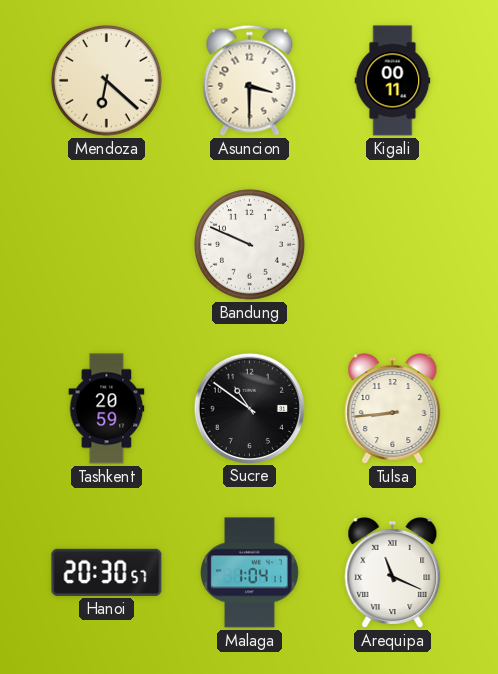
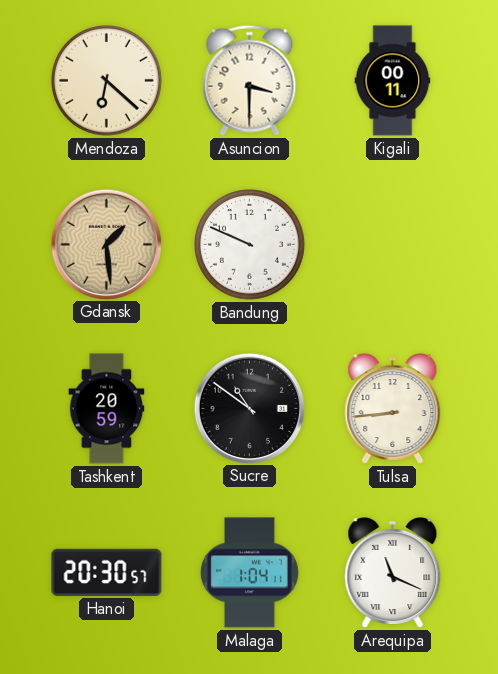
Gdansk: none -> 1:29
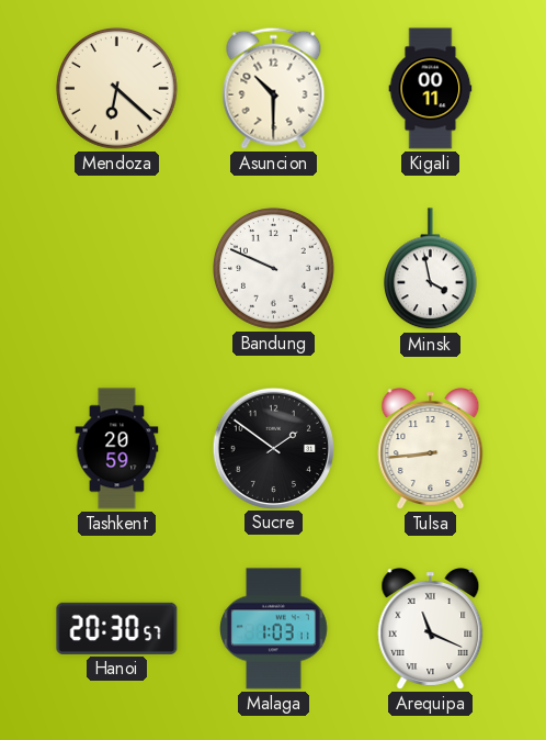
Asuncion: 3:30 -> 10:30
Gdansk: 1:29 -> none
Minsk: none -> 3:58
Sucre: 10:51 -> 1:51
Malaga: 1:04 -> 1:03
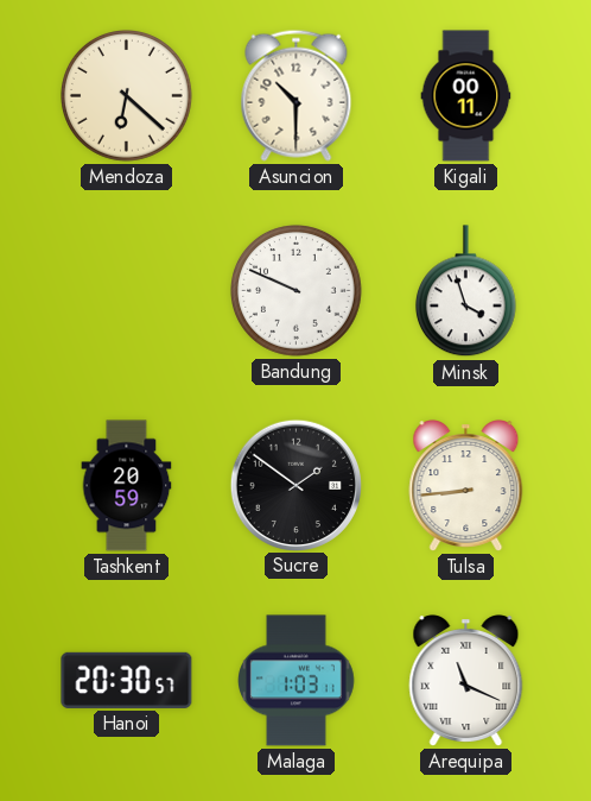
Minsk: 3:58 -> 3:57
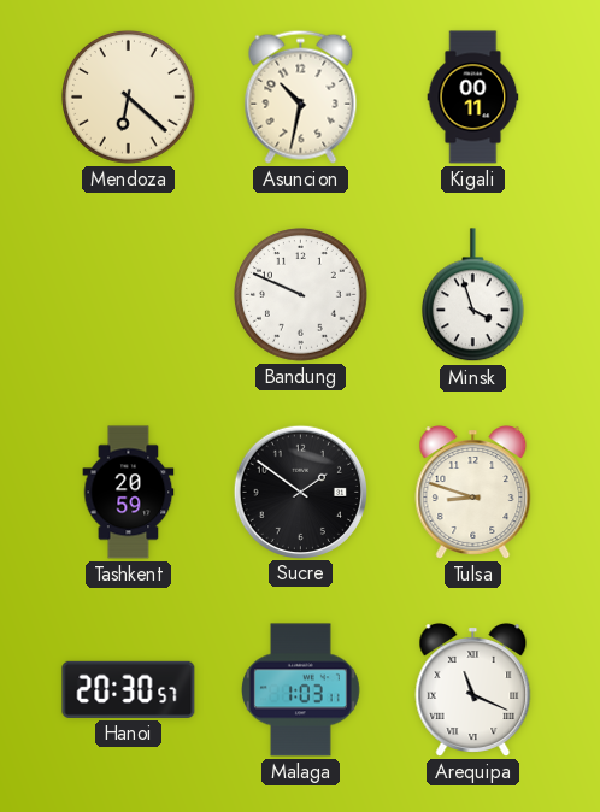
Asuncion: 10:30 -> 10:32
Tulsa: 8:44 -> 8:48
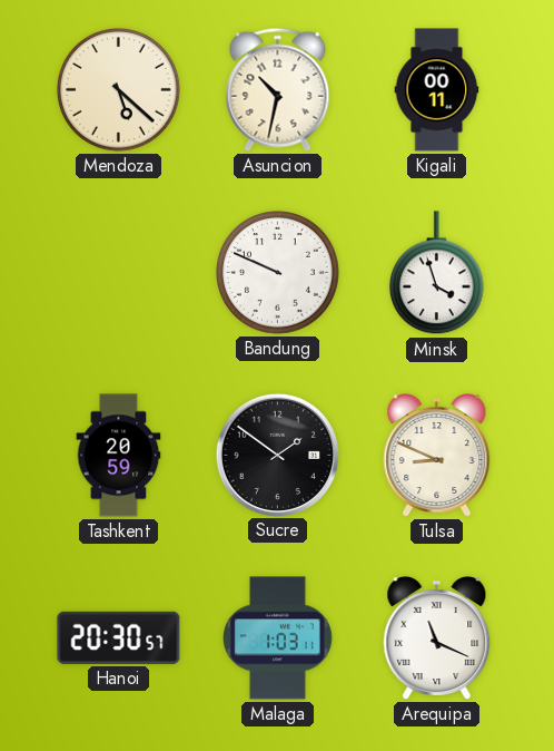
Mendoza: 6:22 -> 5:22
Tulsa: 8:48 -> 8:49
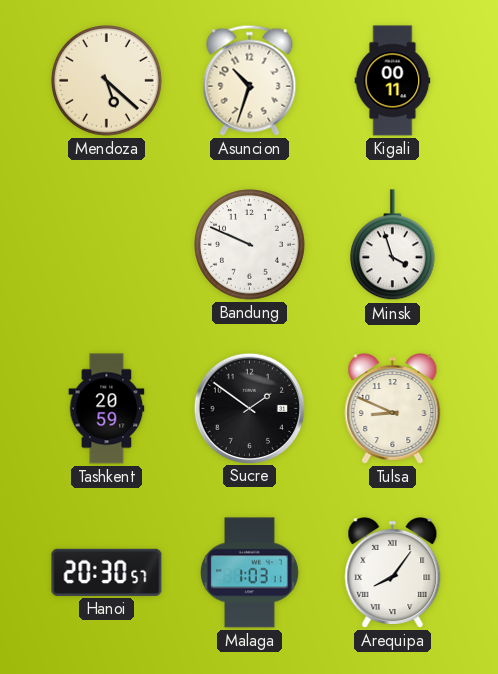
Asuncion: 10:32 -> 10:33
Arequipa: 11:19 -> 8:06
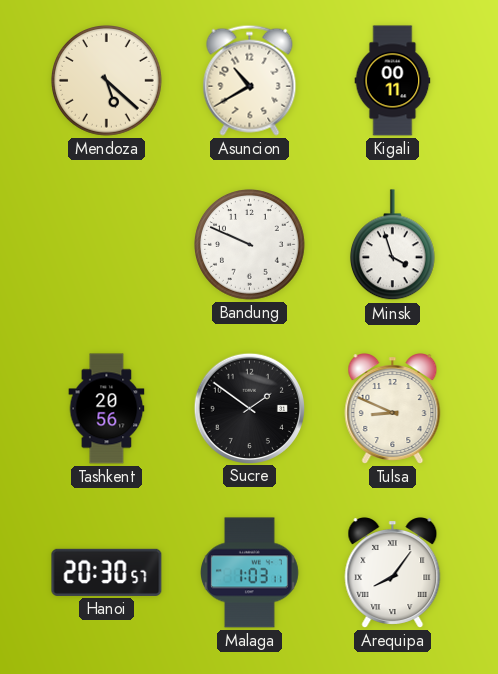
Asuncion: 10:33 -> 10:40
Tashkent: 20:59 -> 20:56
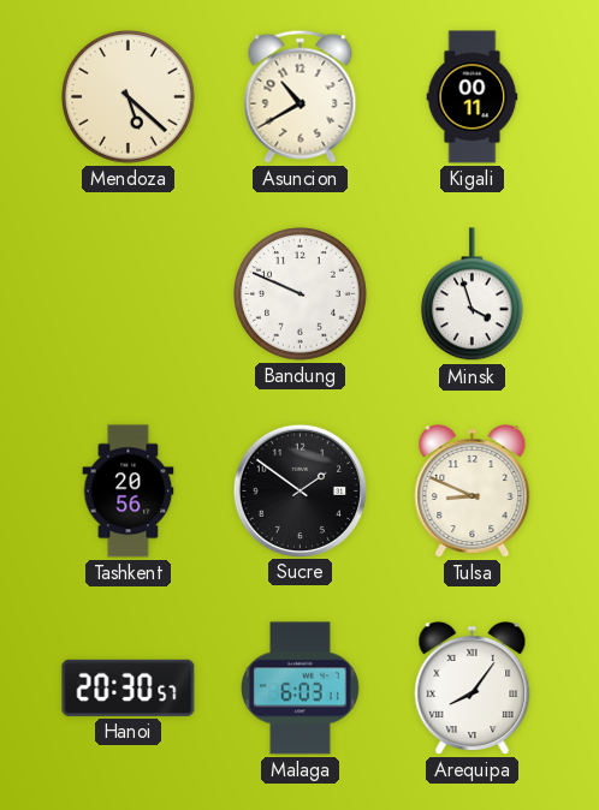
Malaga: 1:03 -> 6:03
